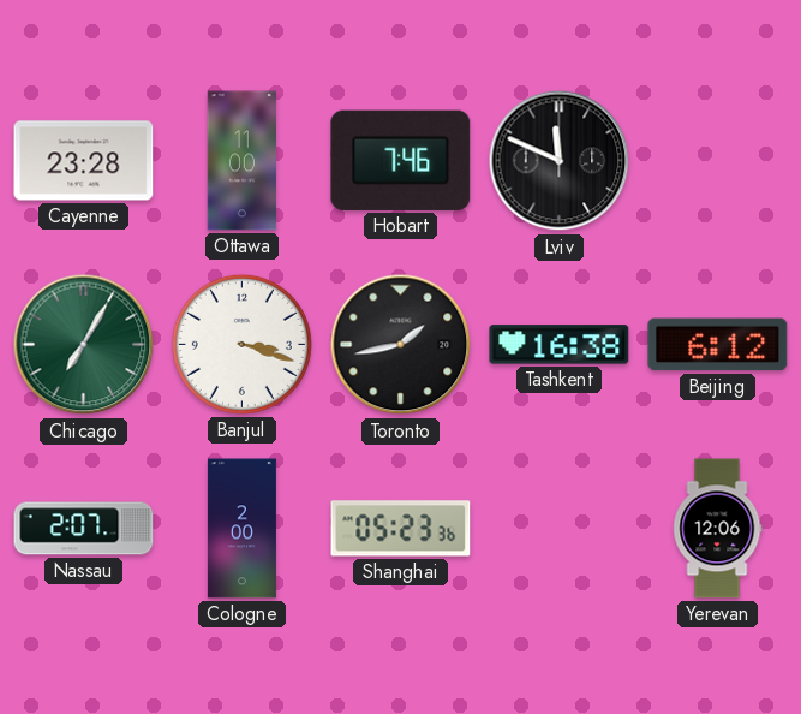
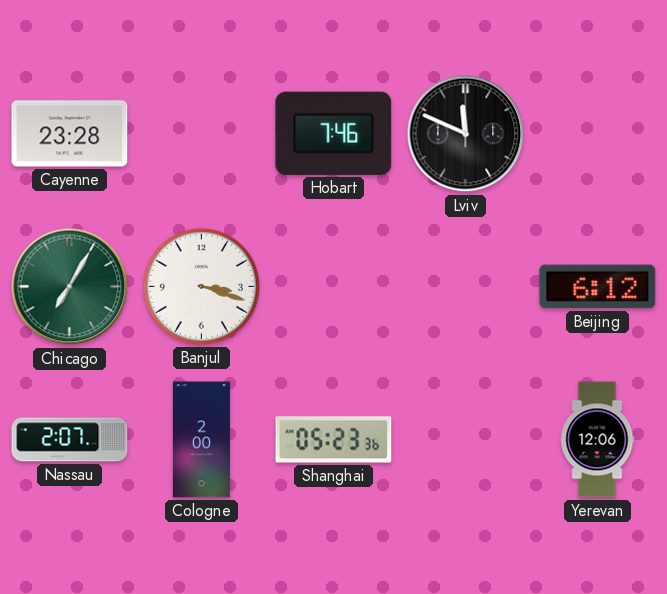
Ottawa: 11:00 -> none
Toronto: 1:43 -> none
Tashkent: 16:38 -> none
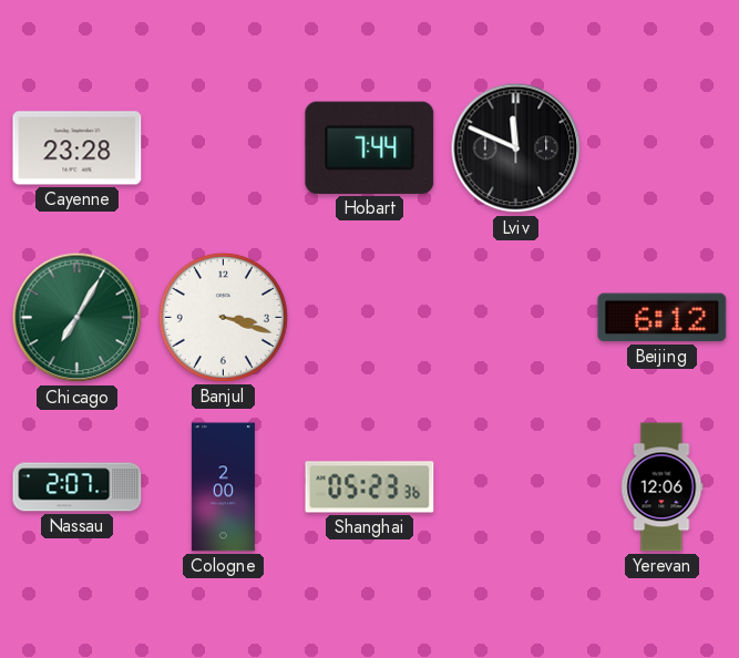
Hobart: 7:46 -> 7:44
